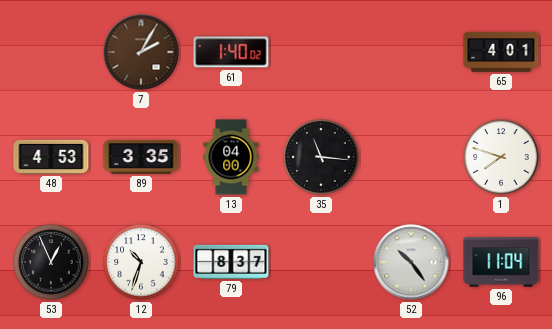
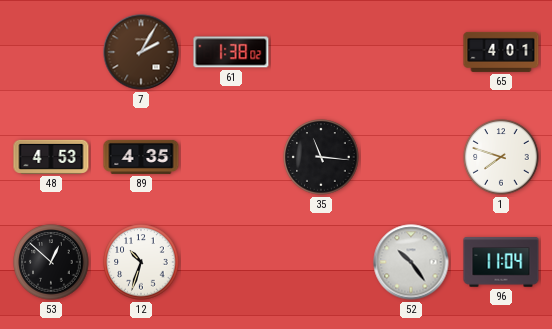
61: 1:40 -> 1:38
89: 3:35 -> 4:35
13: 04:00 -> none
53: 12:56 -> 12:52
79: 8:37 -> none
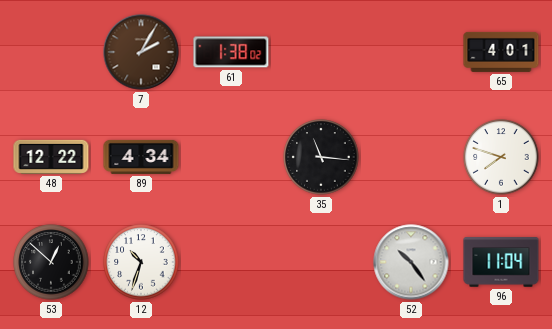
48: 4:53 -> 12:22
89: 4:35 -> 4:34
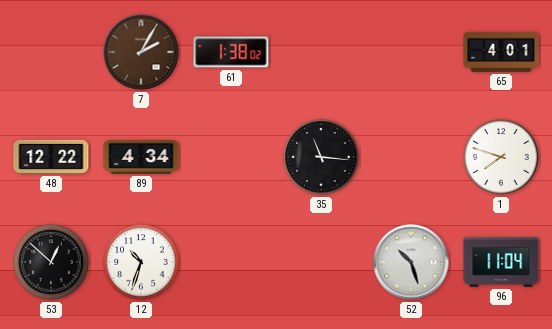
52: 10:24 -> 10:27
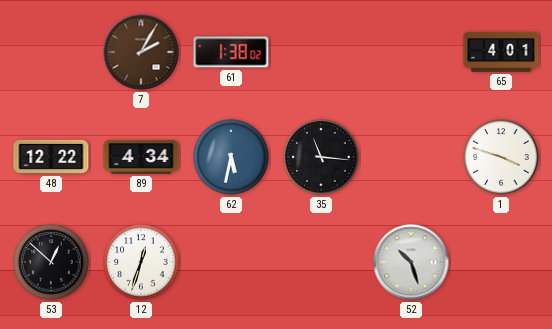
62: none -> 5:32
1: 7:48 -> 3:48
12: 10:33 -> 12:33
96: 11:04 -> none
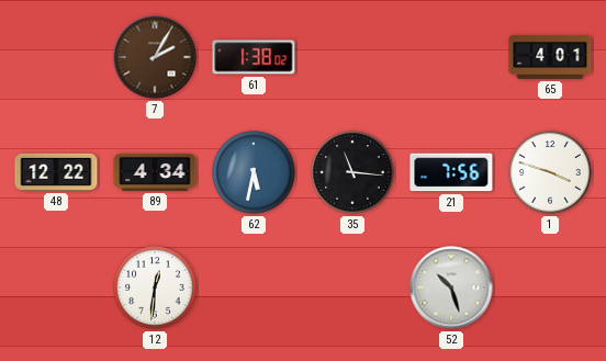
21: none -> 7:56
53: 12:52 -> none
12: 12:33 -> 12:31
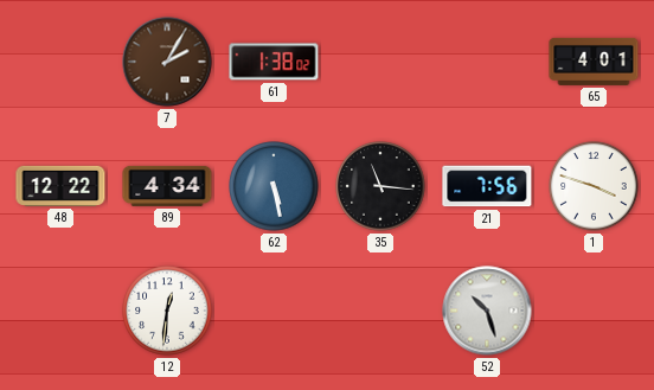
62: 5:32 -> 5:28
